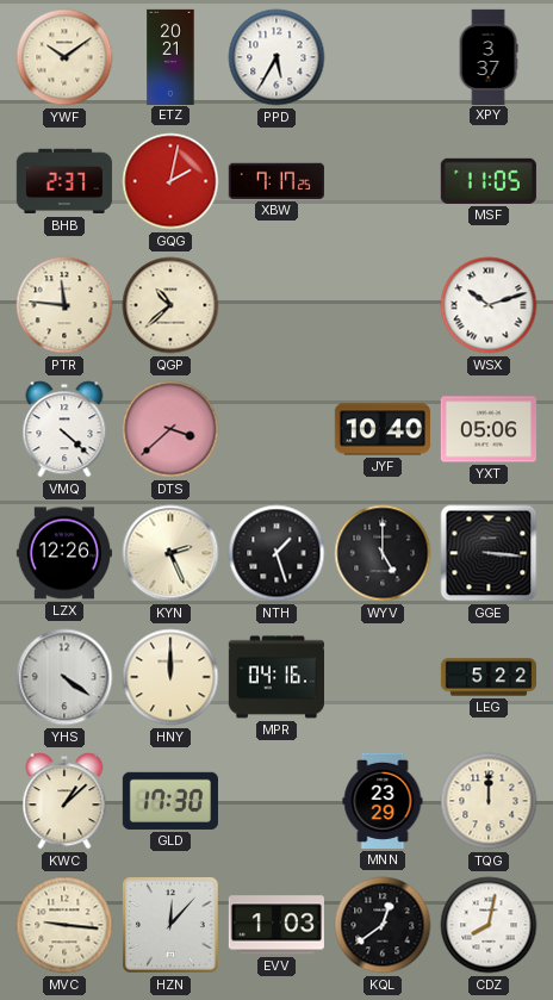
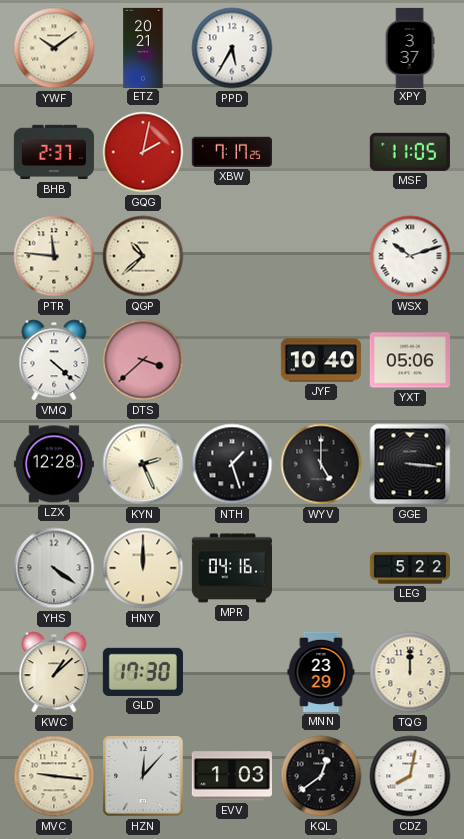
LZX: 12:26 -> 12:28
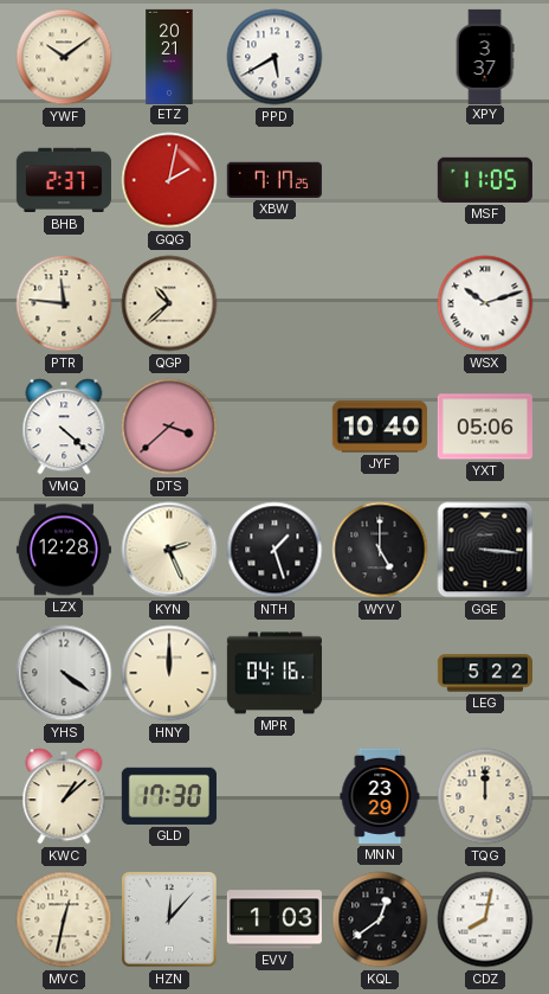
PPD: 5:35 -> 5:40
MVC: 9:16 -> 12:32
